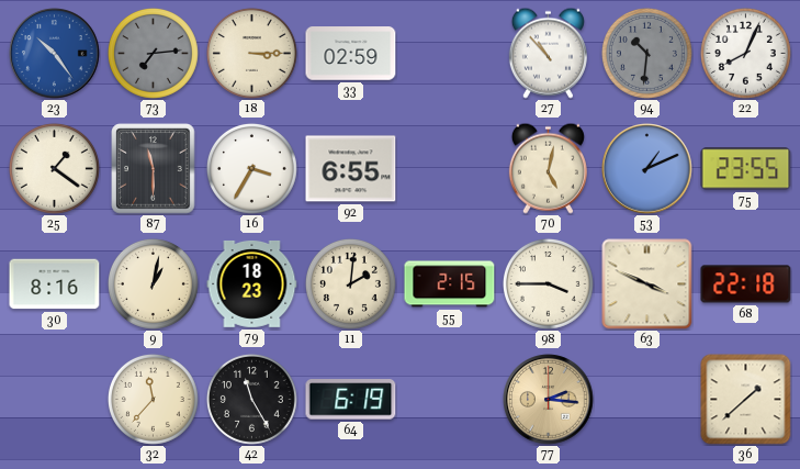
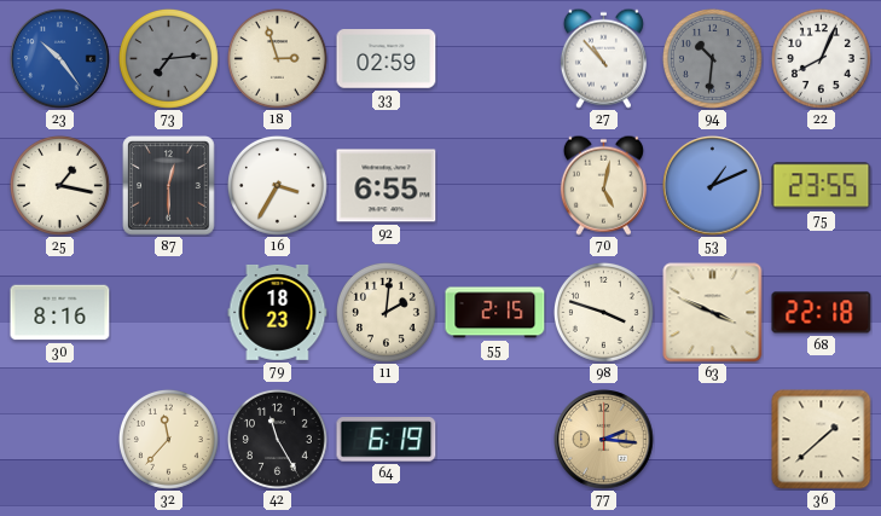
18: 3:15 -> 2:57
25: 1:21 -> 1:17
87: 11:30 -> 12:30
9: 1:02 -> none
98: 3:45 -> 3:48
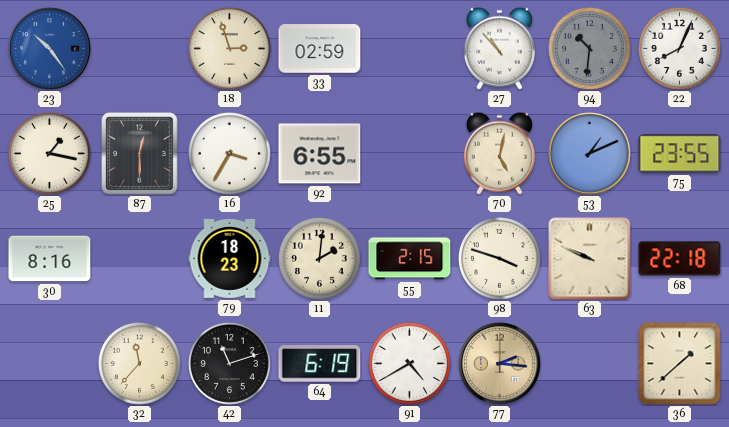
73: 7:14 -> none
63: 3:49 -> 9:49
42: 11:25 -> 11:12
91: none -> 4:40
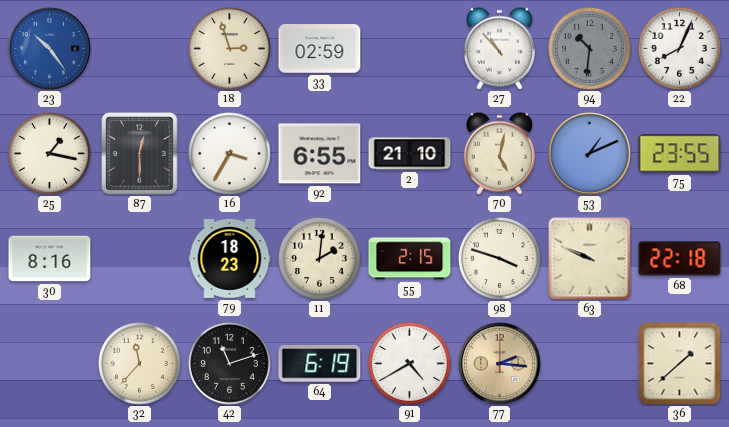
2: none -> 21:10
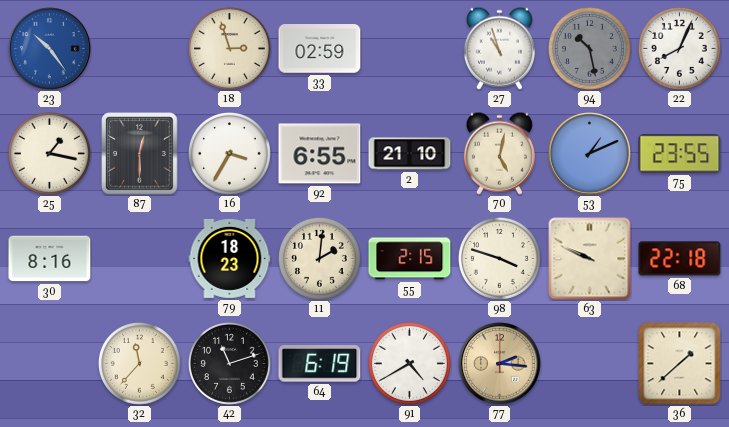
27: 10:53 -> 10:57
94: 10:31 -> 10:28
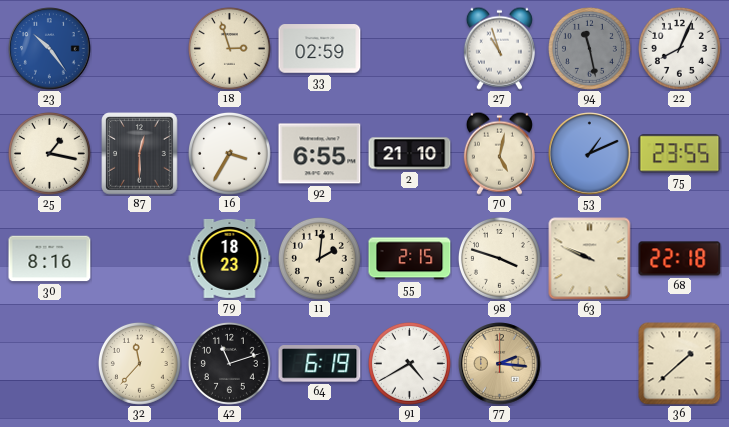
94: 10:28 -> 11:28
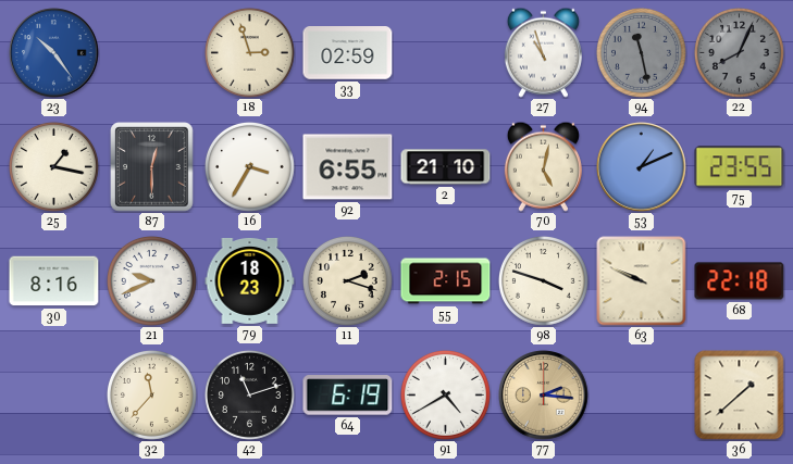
22 dial: white -> grey
21: none -> 9:41
11: 2:01 -> 2:18
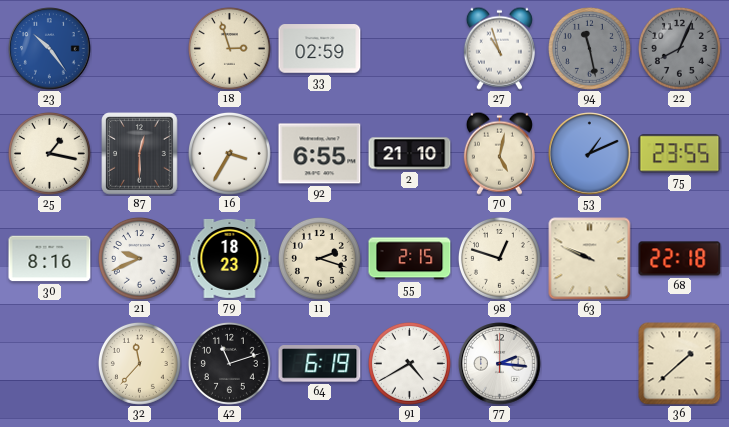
98: 3:48 -> 12:48
77 dial: champagne -> white
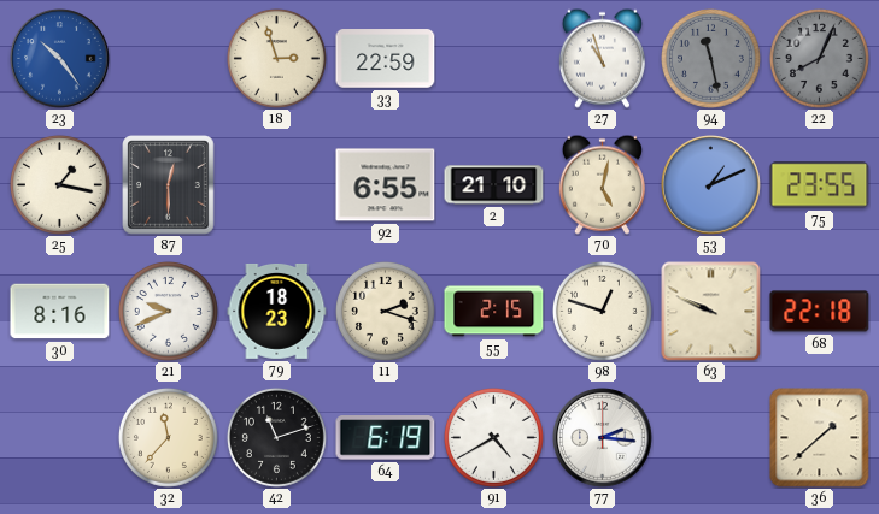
33: 02:59 -> 22:59
16: 3:35 -> none
